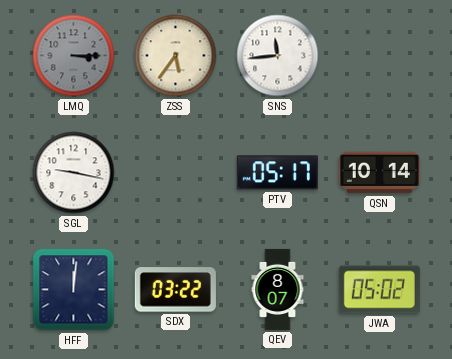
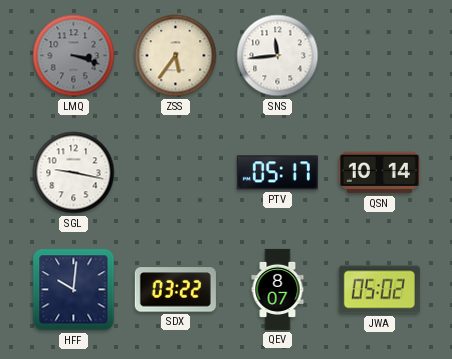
LMQ: 3:15 -> 3:18
HFF: 12:01 -> 10:01
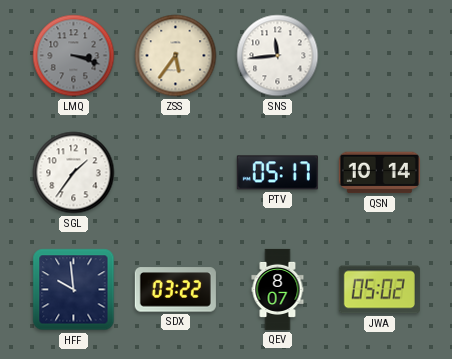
SGL: 9:17 -> 1:36
HFF: 10:01 -> 9:59
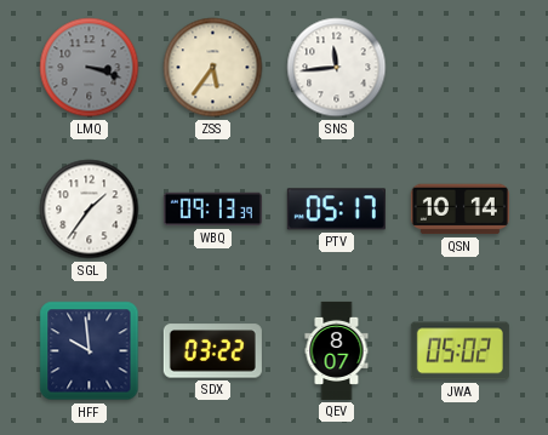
WBQ: none -> 09:13
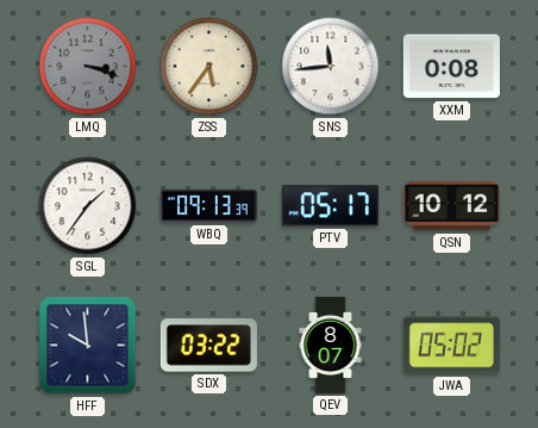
XXM: none -> 0:08
QSN: 10:14 -> 10:12
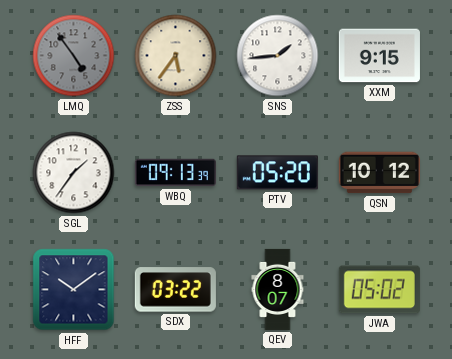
LMQ: 3:18 -> 4:54
SNS: 11:44 -> 1:44
XXM: 0:08 -> 9:15
PTV: 05:17 -> 05:20
HFF: 9:59 -> 10:09
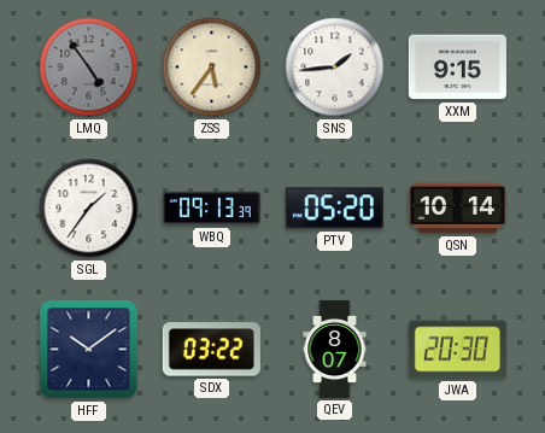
QSN: 10:12 -> 10:14
JWA: 05:02 -> 20:30
